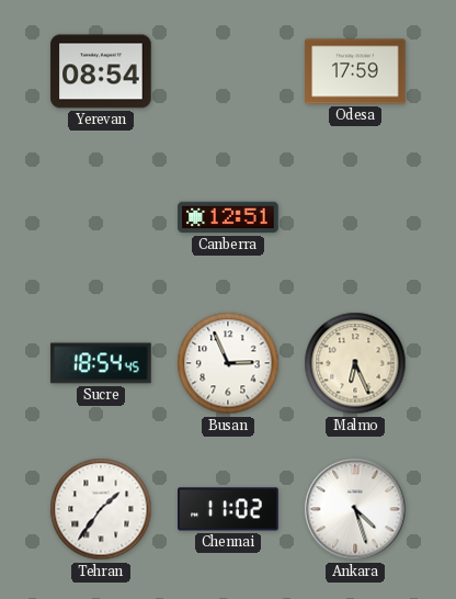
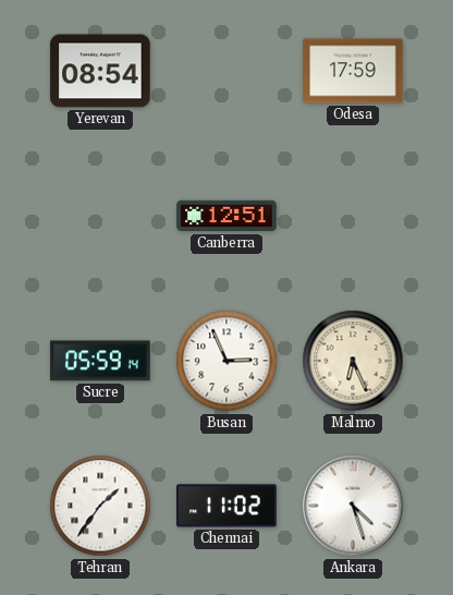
Sucre: 18:54 -> 05:59
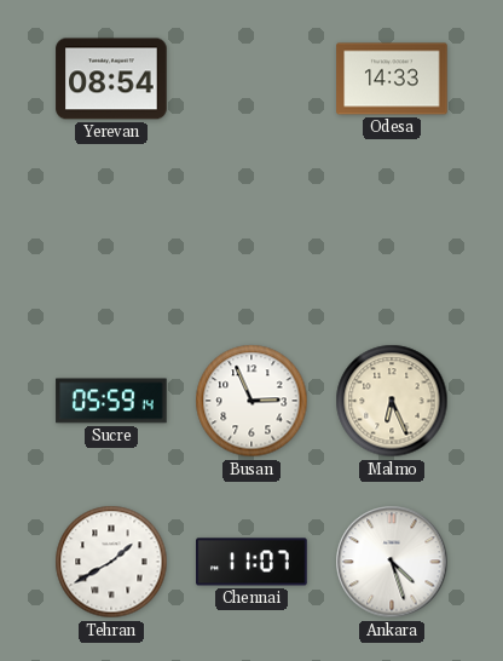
Odesa: 17:59 -> 14:33
Canberra: 12:51 -> none
Tehran: 1:36 -> 1:40
Chennai: 11:02 -> 11:07
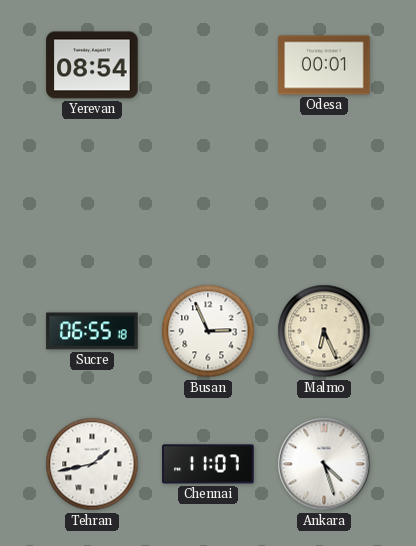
Odesa: 14:33 -> 00:01
Sucre: 05:59 -> 06:55
Tehran: 1:40 -> 1:43
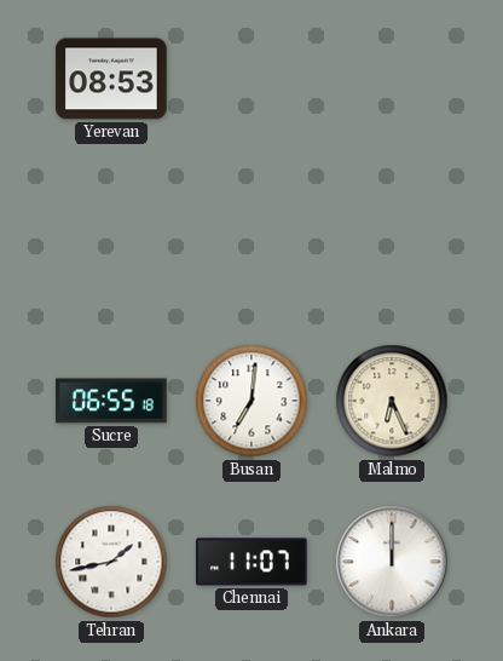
Yerevan: 08:54 -> 08:53
Odesa: 00:01 -> none
Busan: 2:56 -> 7:01
Ankara: 4:27 -> 12:00
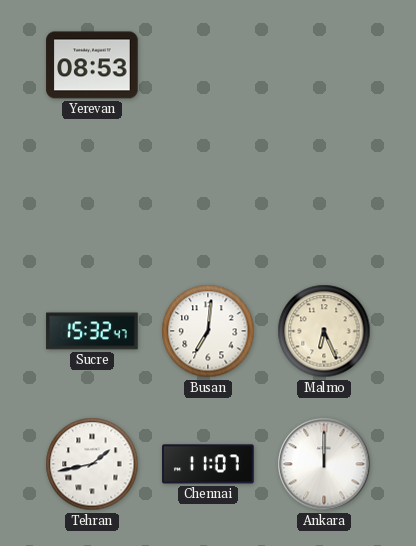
Sucre: 06:55 -> 15:32
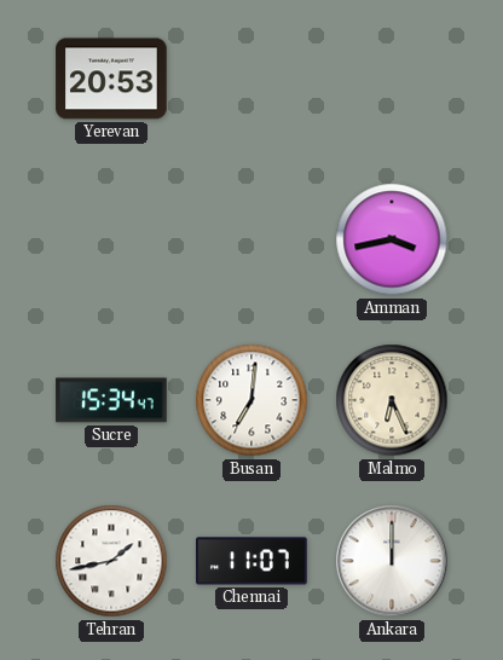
Yerevan: 08:53 -> 20:53
Amman: none -> 3:43
Sucre: 15:32 -> 15:34
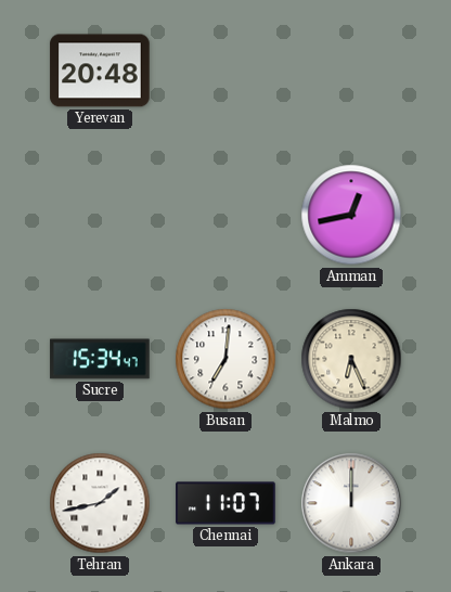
Yerevan: 20:53 -> 20:48
Amman: 3:43 -> 12:43
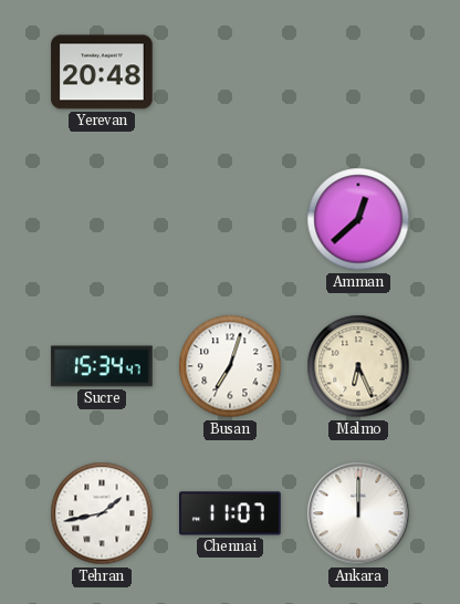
Amman: 12:43 -> 12:38
Busan: 7:01 -> 7:03
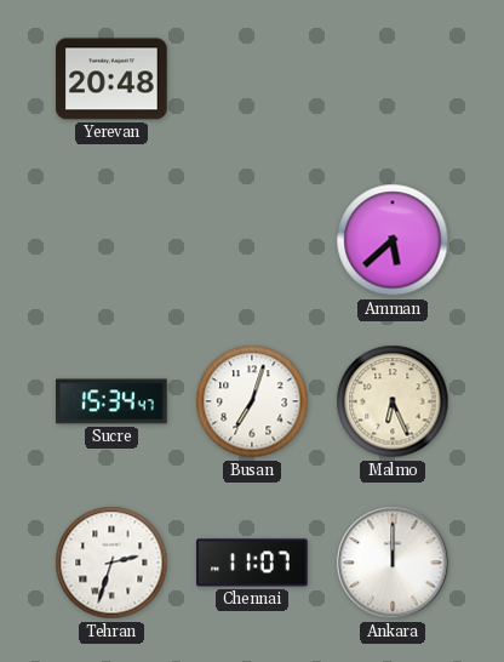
Amman: 12:38 -> 5:38
Tehran: 1:43 -> 2:33
